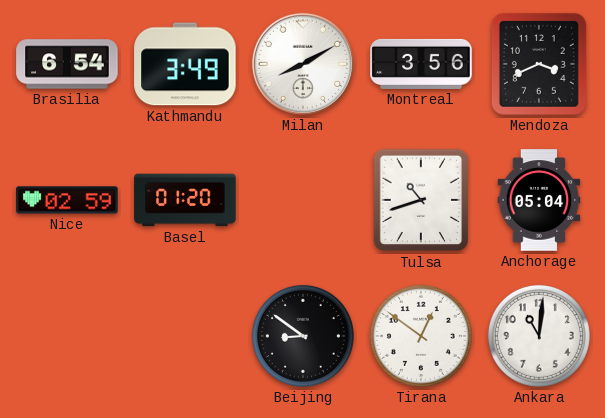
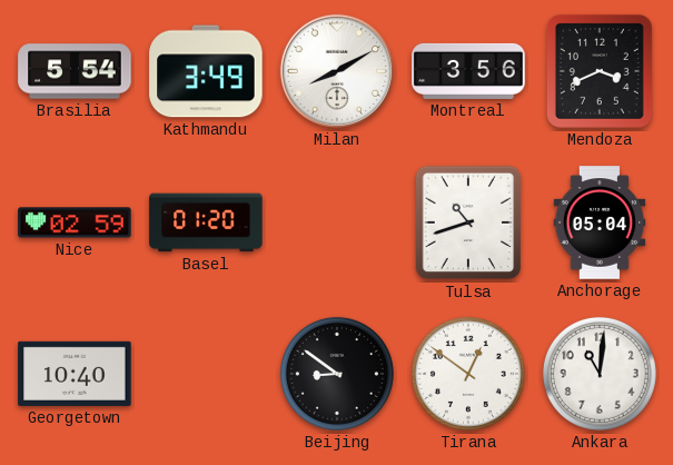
Brasilia: 6:54 -> 5:54
Georgetown: none -> 10:40
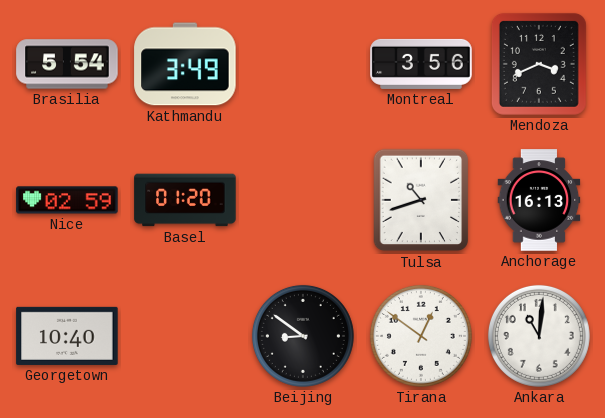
Milan: 8:10 -> none
Anchorage: 05:04 -> 16:13
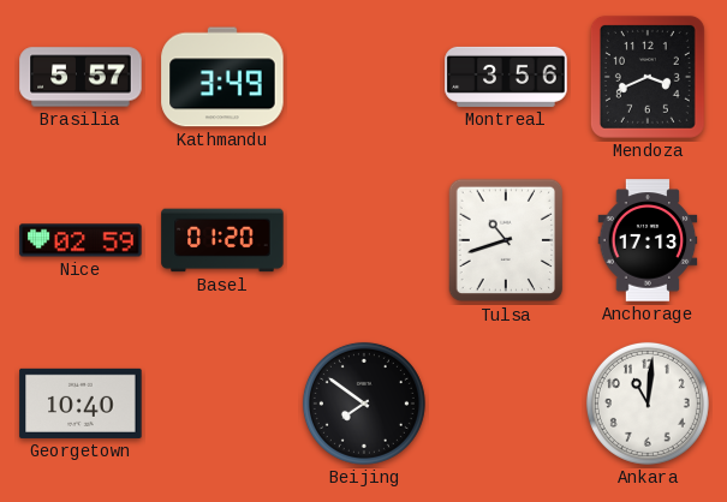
Brasilia: 5:54 -> 5:57
Anchorage: 16:13 -> 17:13
Beijing: 8:51 -> 7:51
Tirana: 12:51 -> none
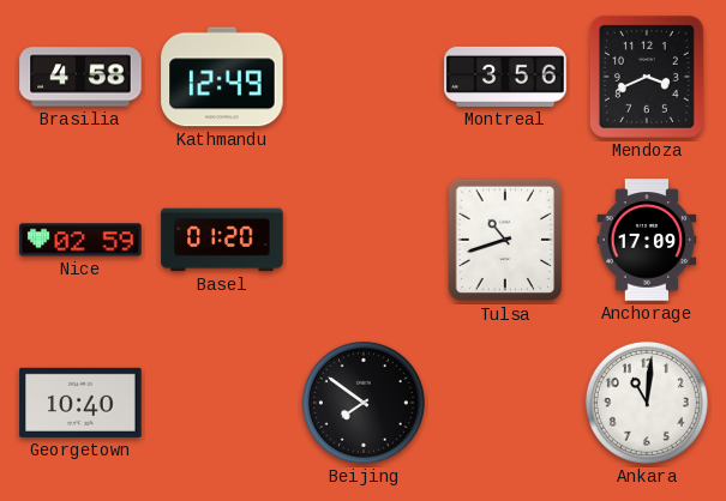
Brasilia: 5:57 -> 4:58
Kathmandu: 3:49 -> 12:49
Anchorage: 17:13 -> 17:09
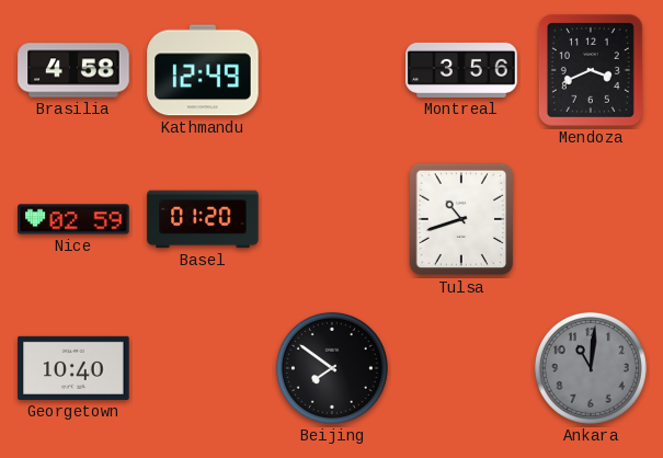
Anchorage: 17:09 -> none
Ankara dial: white -> grey
